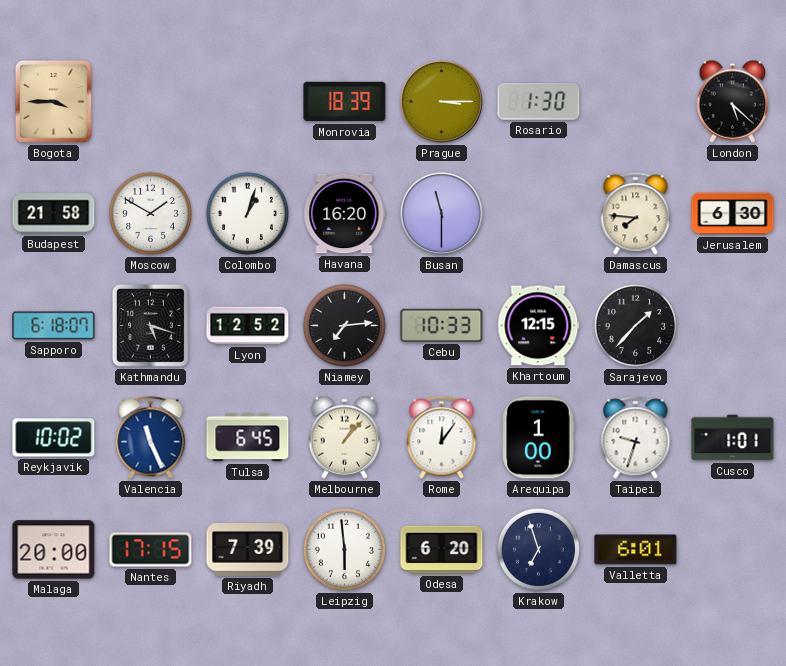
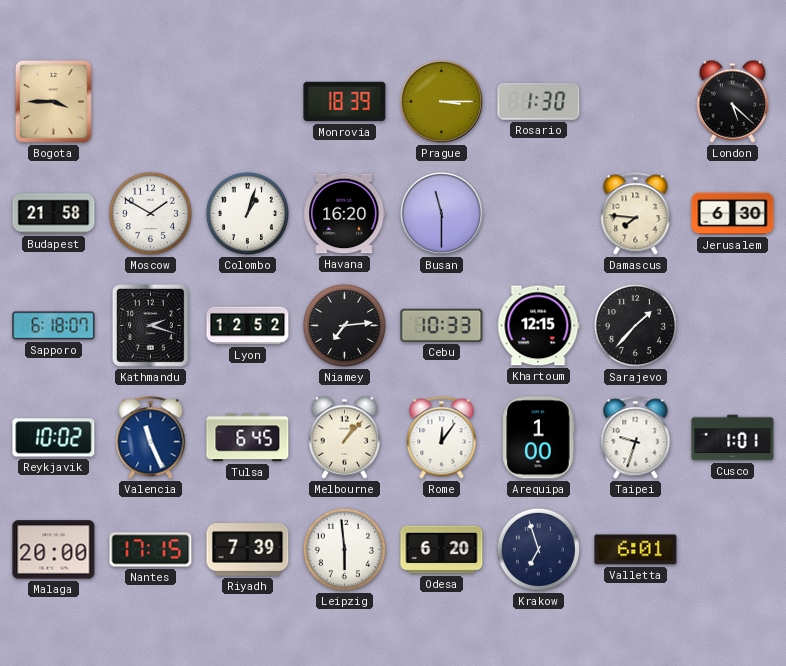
Kathmandu: 5:18 -> 2:18
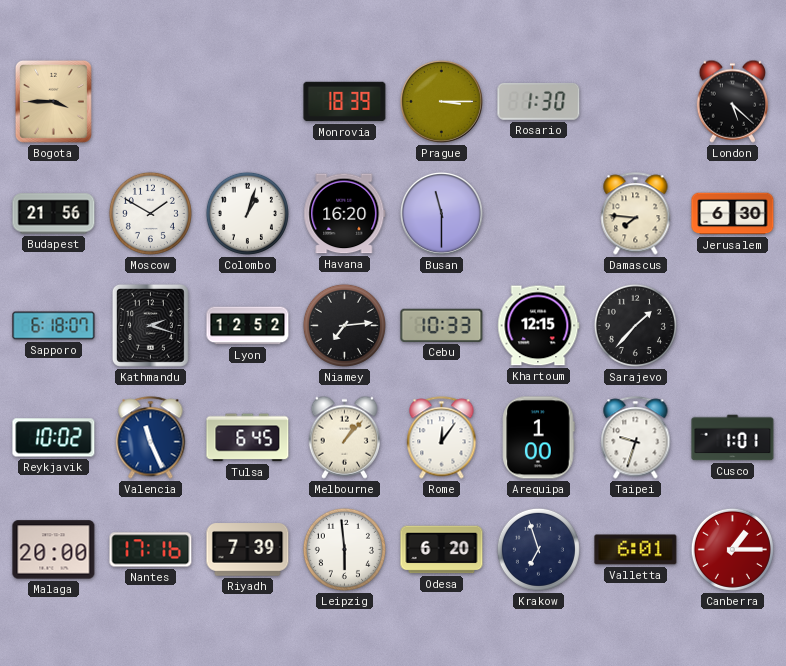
Budapest: 21:58 -> 21:56
Nantes: 17:15 -> 17:16
Canberra: none -> 1:15
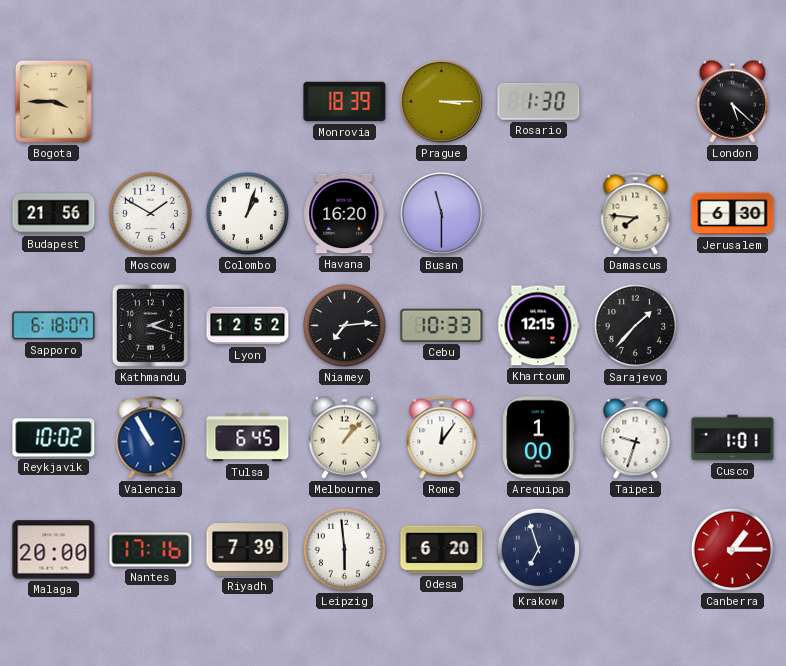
Valencia: 11:26 -> 10:55
Valletta: 6:01 -> none
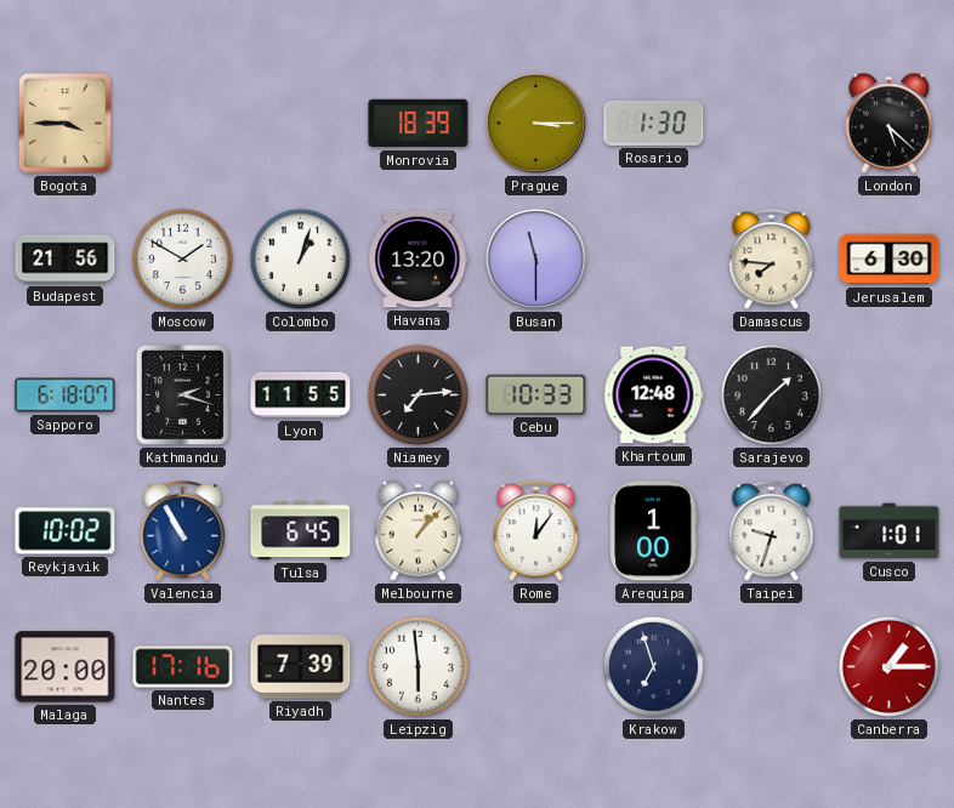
Havana: 16:20 -> 13:20
Lyon: 12:52 -> 11:55
Khartoum: 12:15 -> 12:48
Odesa: 6:20 -> none
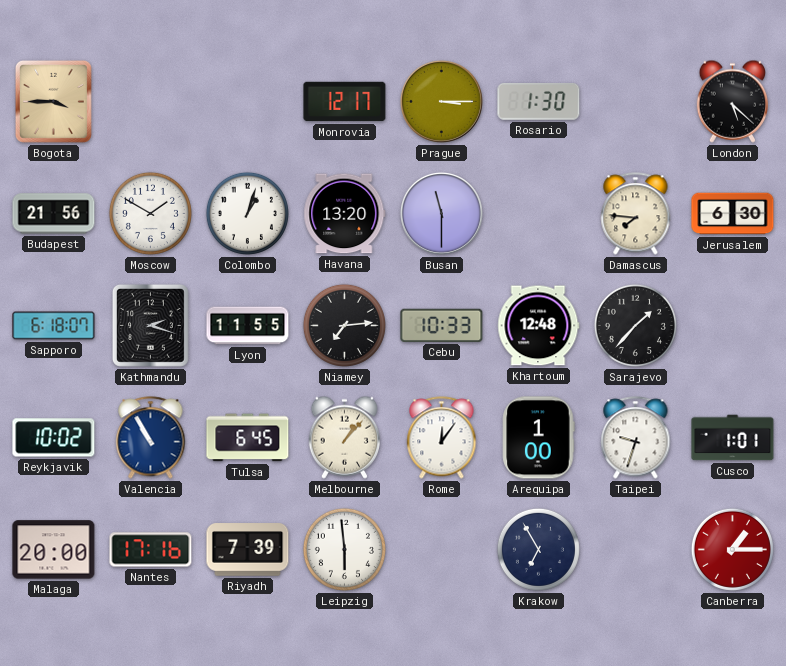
Monrovia: 18:39 -> 12:17
Krakow: 6:57 -> 6:55
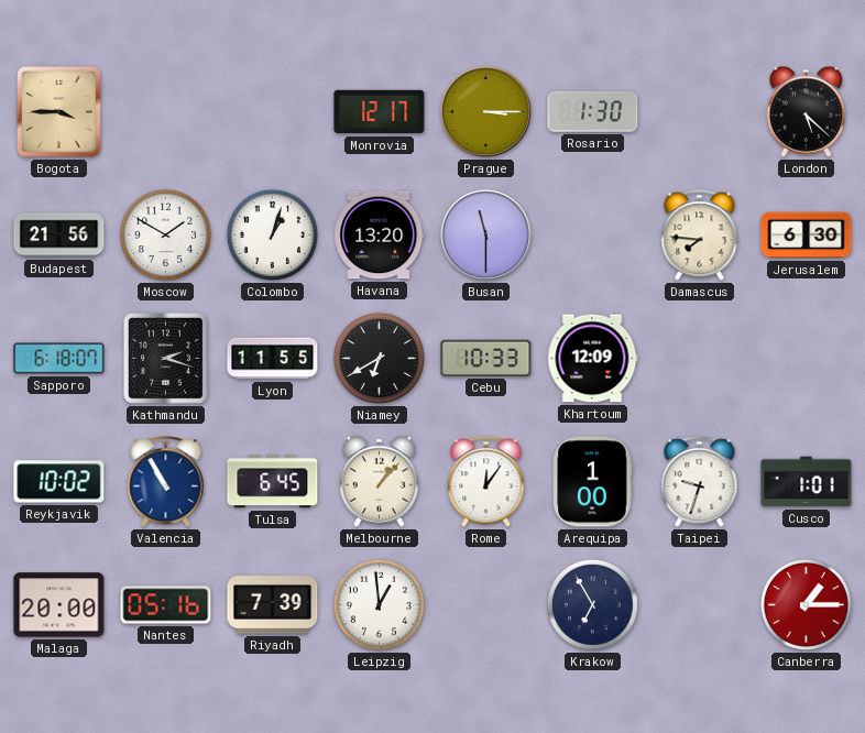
Niamey: 7:14 -> 6:40
Khartoum: 12:48 -> 12:09
Sarajevo: 1:37 -> none
Nantes: 17:16 -> 05:16
Leipzig: 5:59 -> 12:59
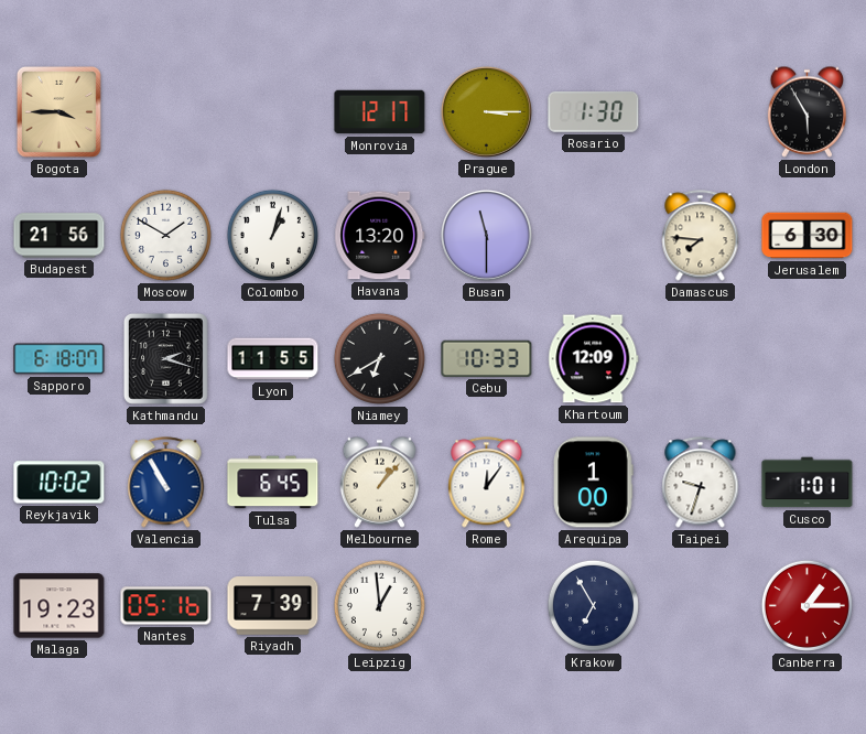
London: 5:22 -> 5:55
Malaga: 20:00 -> 19:23
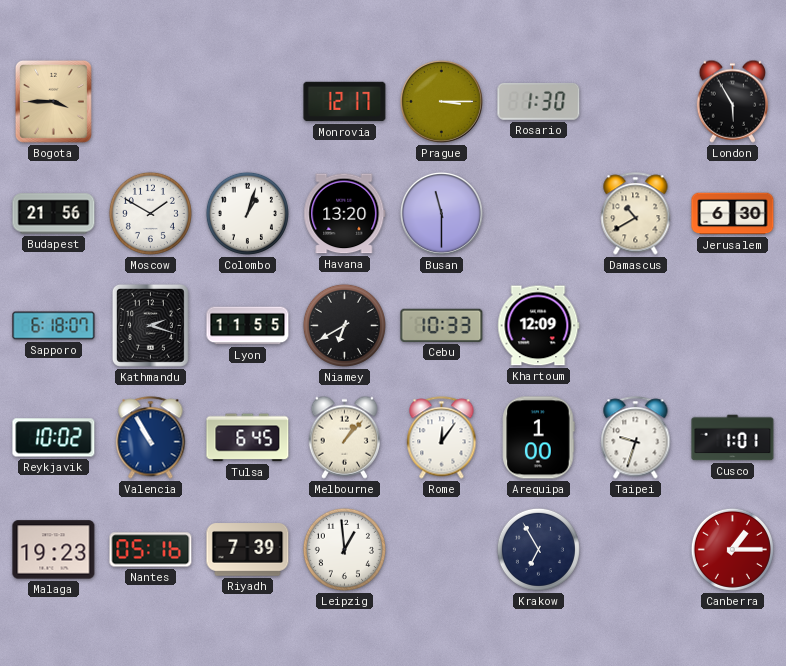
Damascus: 7:46 -> 10:40
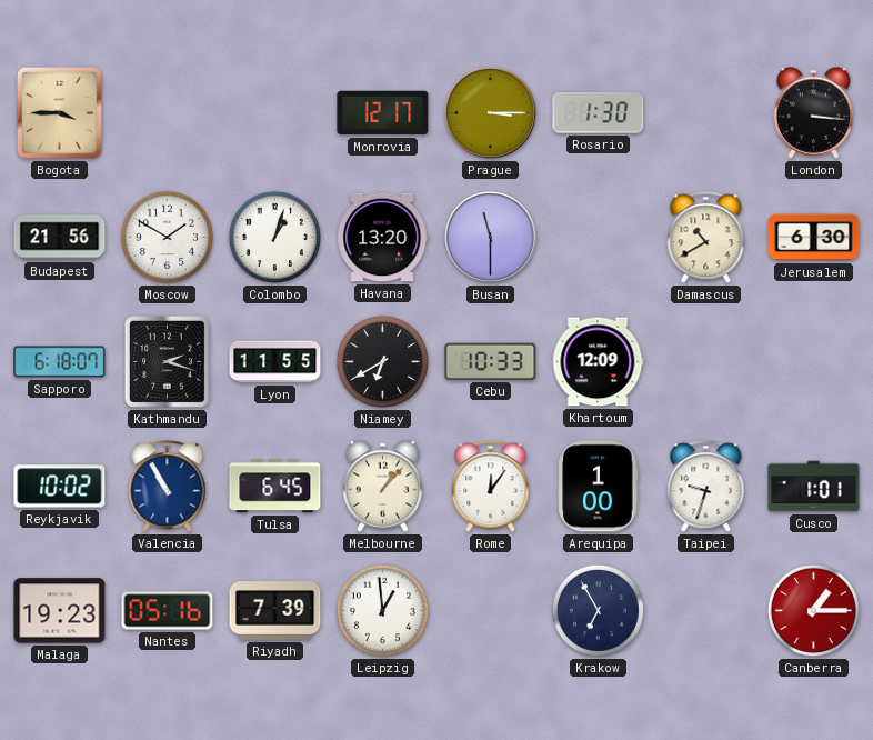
London: 5:55 -> 3:16
